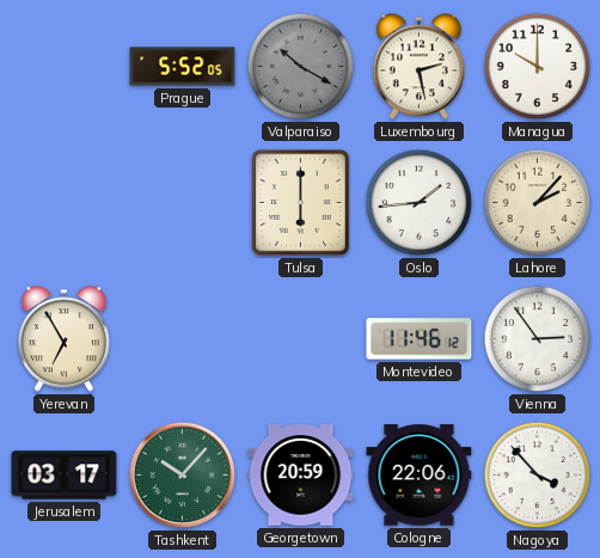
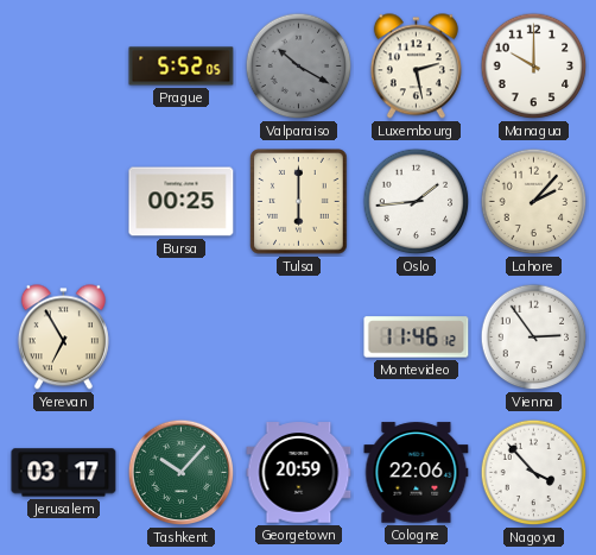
Bursa: none -> 00:25
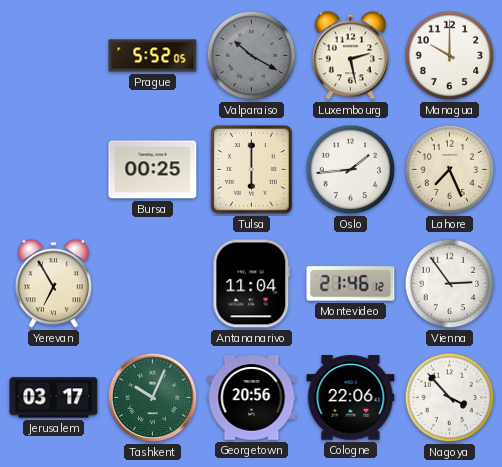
Lahore: 2:07 -> 7:26
Antananarivo: none -> 11:04
Montevideo: 11:46 -> 21:46
Tashkent: 10:07 -> 10:04
Georgetown: 20:59 -> 20:56
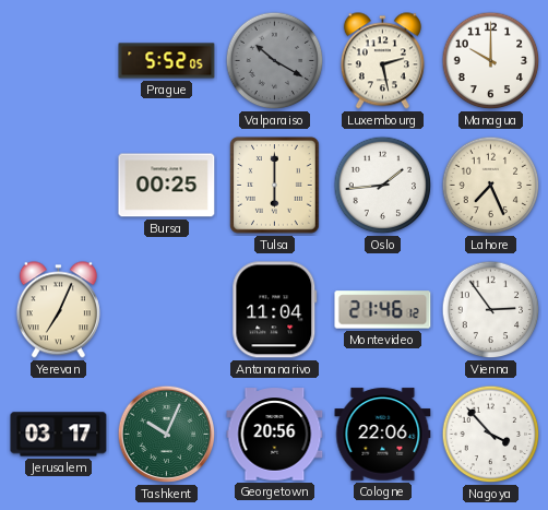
Yerevan: 6:55 -> 7:04
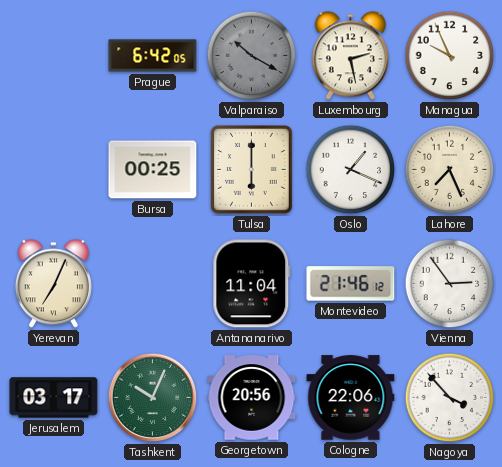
Prague: 5:52 -> 6:42
Managua: 10:00 -> 9:56
Oslo: 1:44 -> 1:19
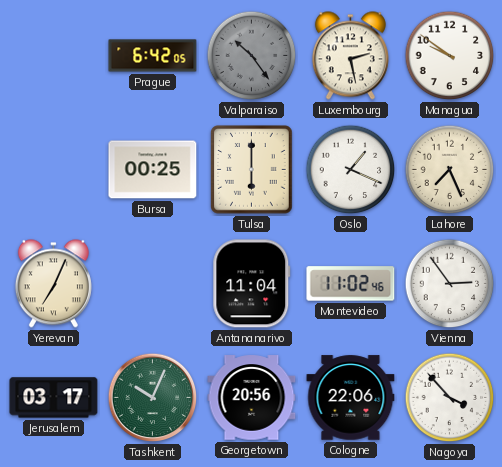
Valparaiso: 10:20 -> 10:24
Managua: 9:56 -> 9:51
Montevideo: 21:46 -> 11:02
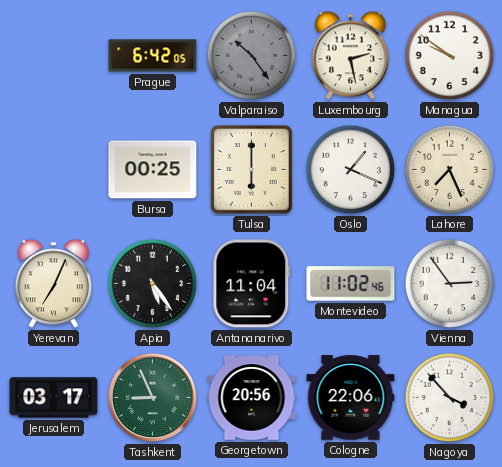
Apia: none -> 5:24
Tashkent: 10:04 -> 8:56
